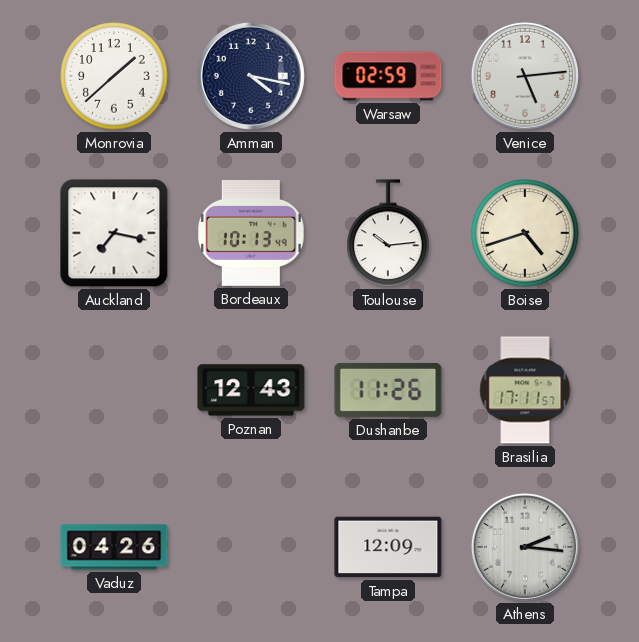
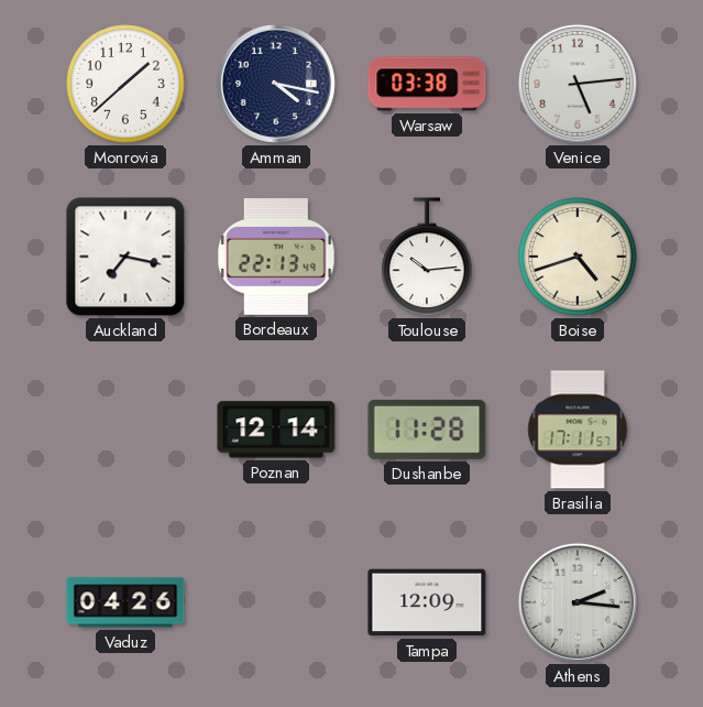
Warsaw: 02:59 -> 03:38
Bordeaux: 10:13 -> 22:13
Poznan: 12:43 -> 12:14
Dushanbe: 11:26 -> 11:28
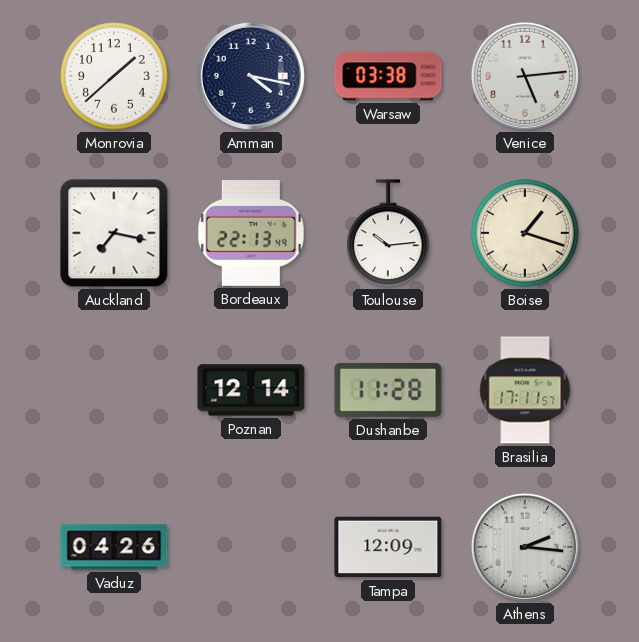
Boise: 4:42 -> 1:18
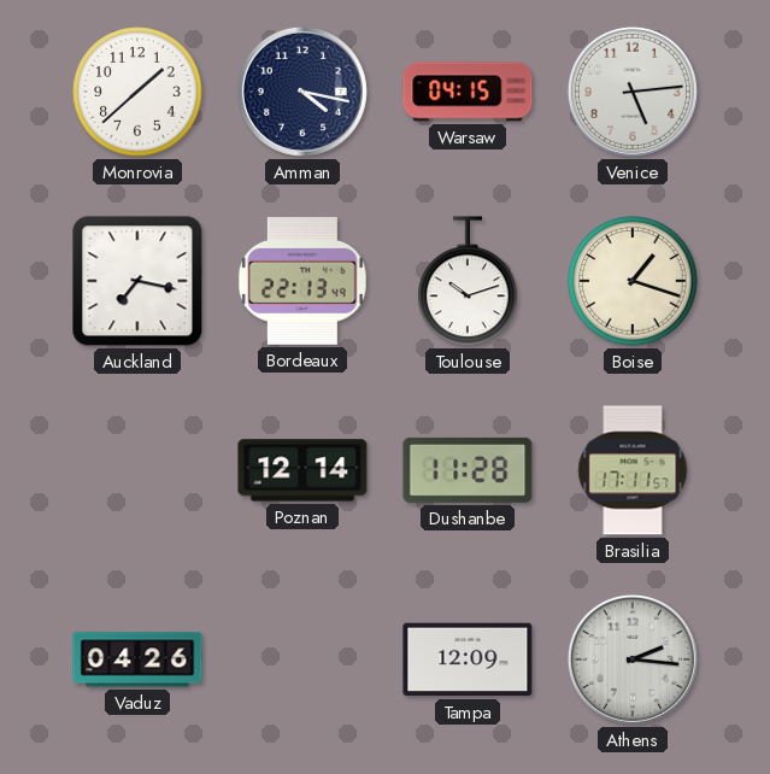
Warsaw: 03:38 -> 04:15
Toulouse: 10:14 -> 10:12
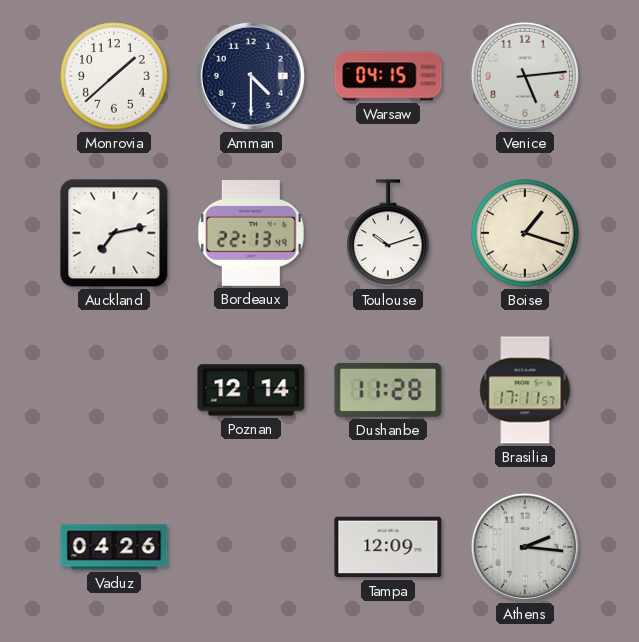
Amman: 4:17 -> 4:30
Auckland: 7:17 -> 7:13
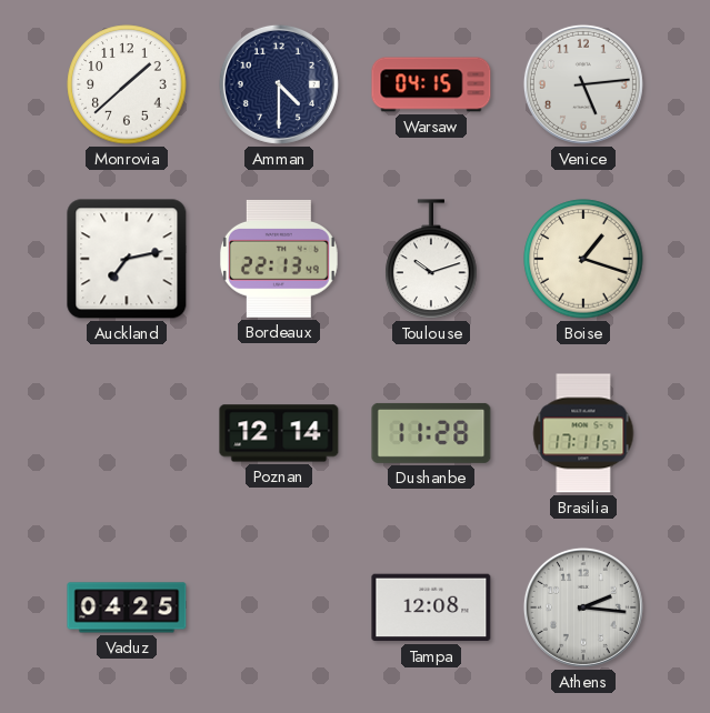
Vaduz: 04:26 -> 04:25
Tampa: 12:09 -> 12:08
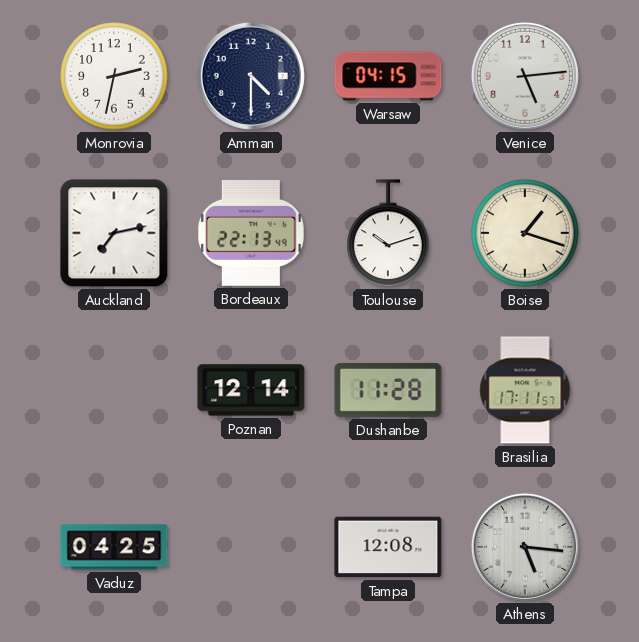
Monrovia: 1:38 -> 2:32
Athens: 2:16 -> 5:16
